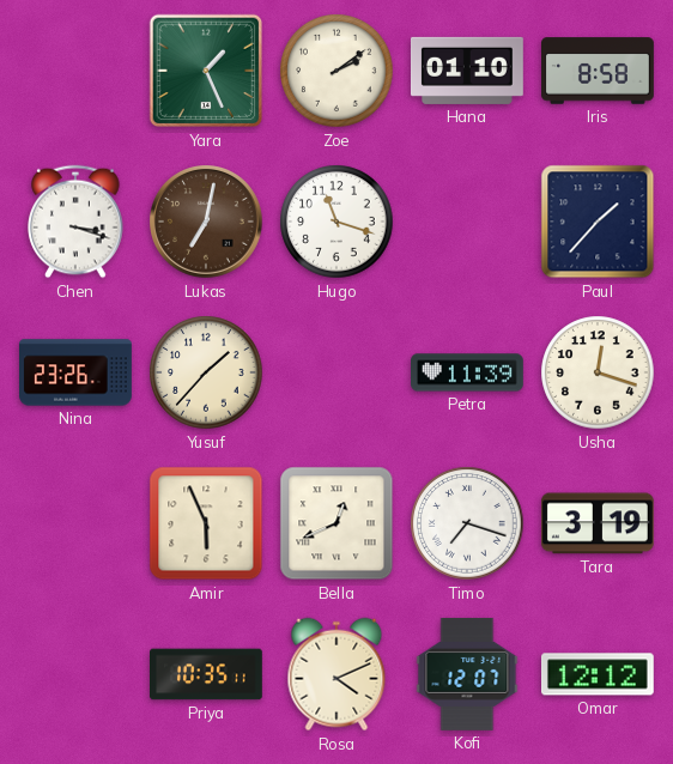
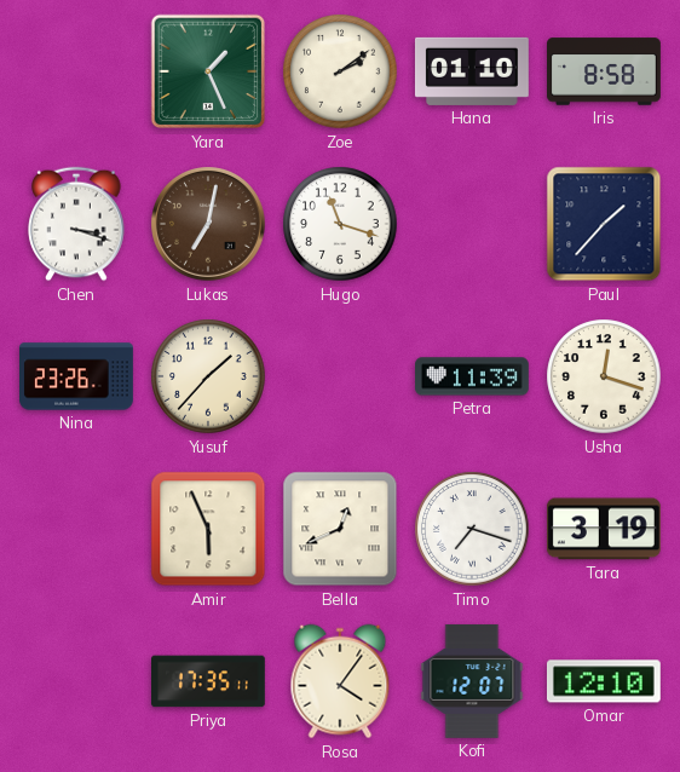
Priya: 10:35 -> 17:35
Rosa: 4:11 -> 4:06
Omar: 12:12 -> 12:10
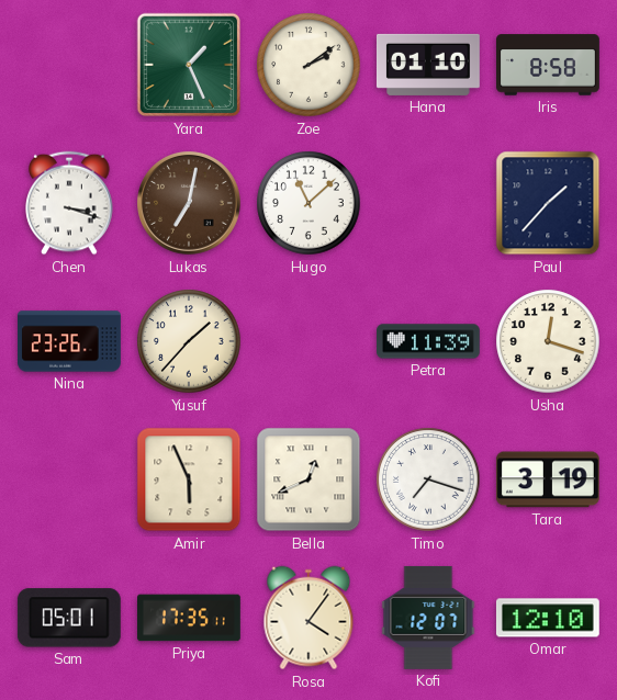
Hugo: 11:18 -> 11:08
Sam: none -> 05:01
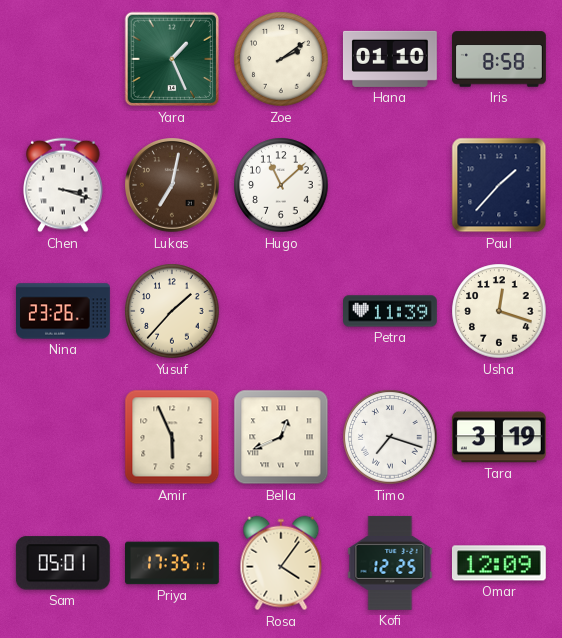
Kofi: 12:07 -> 12:25
Omar: 12:10 -> 12:09
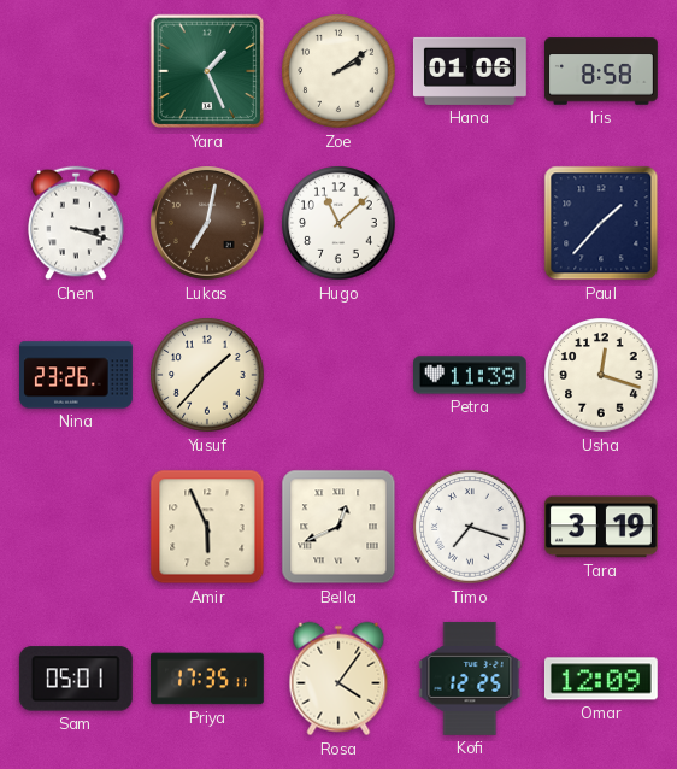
Hana: 01:10 -> 01:06
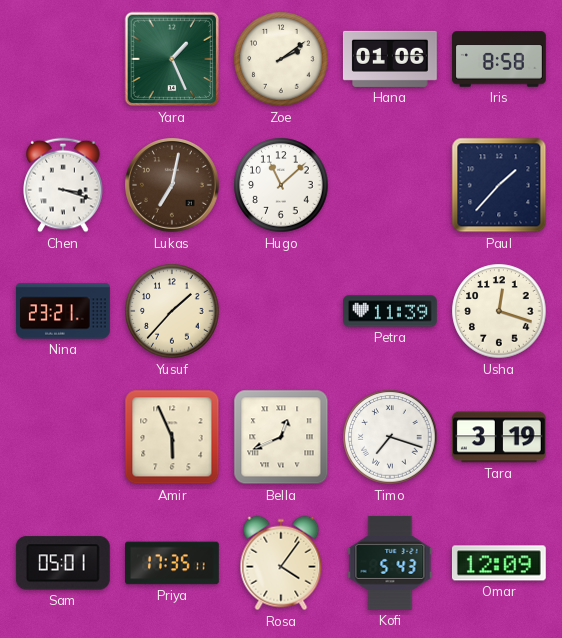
Nina: 23:26 -> 23:21
Kofi: 12:25 -> 5:43
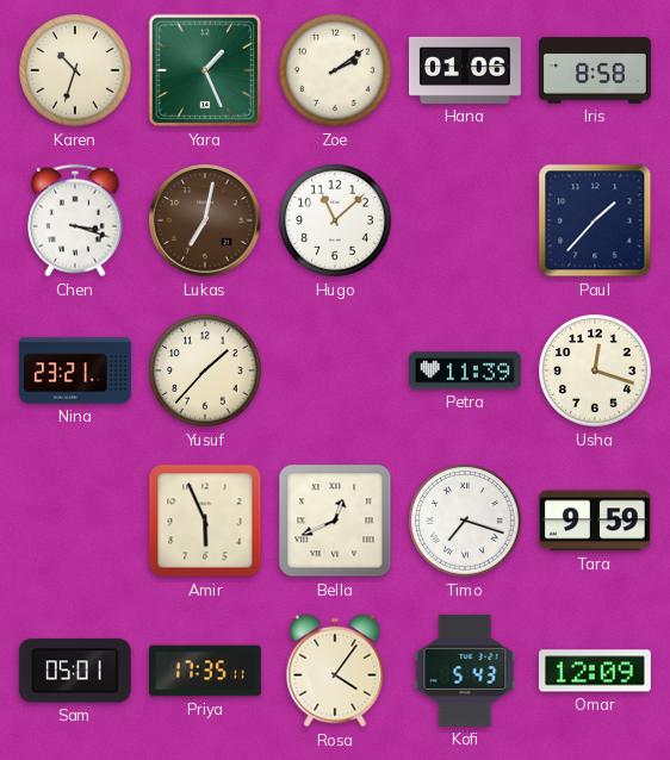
Karen: none -> 10:33
Tara: 3:19 -> 9:59
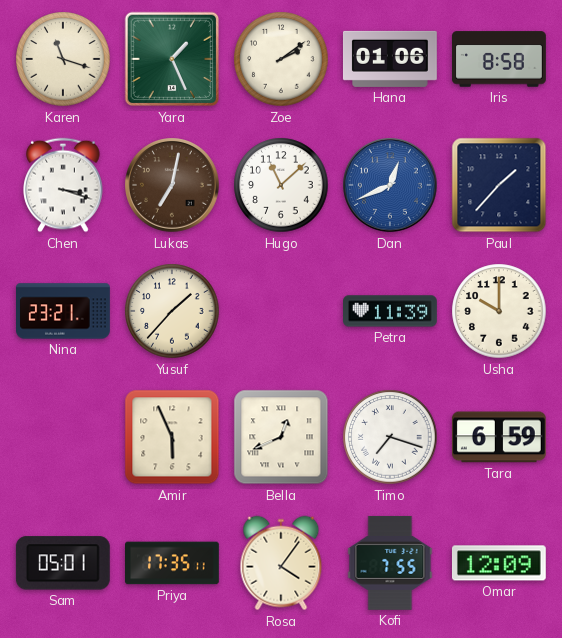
Karen: 10:33 -> 11:18
Dan: none -> 12:41
Usha: 12:18 -> 10:00
Tara: 9:59 -> 6:59
Kofi: 5:43 -> 7:55
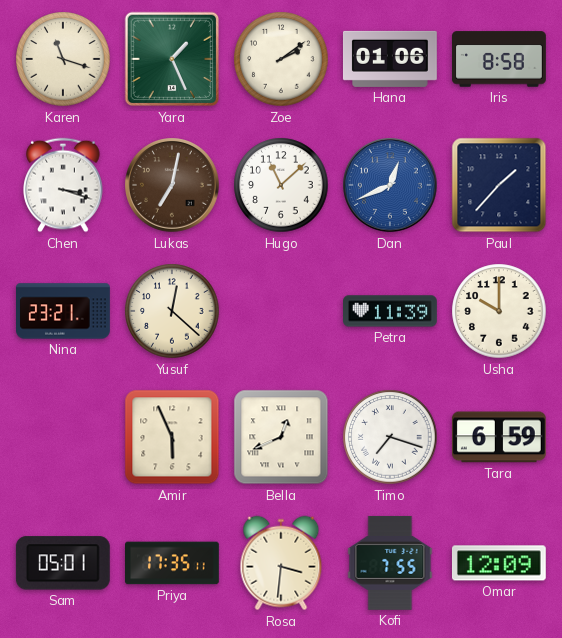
Yusuf: 1:37 -> 12:22
Rosa: 4:06 -> 3:31
